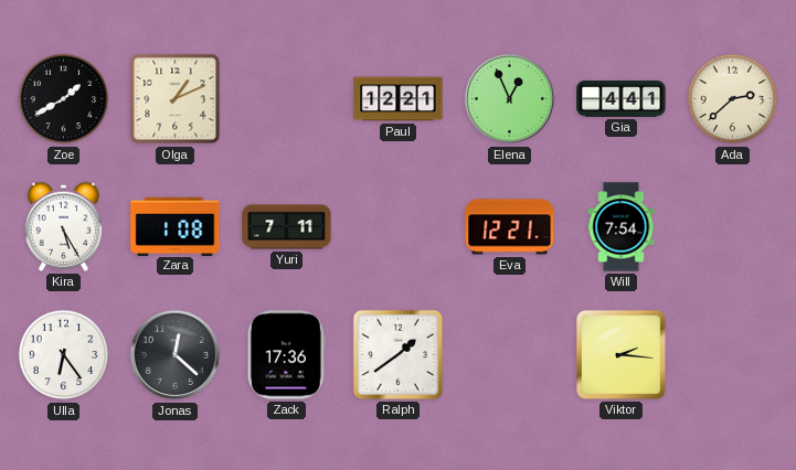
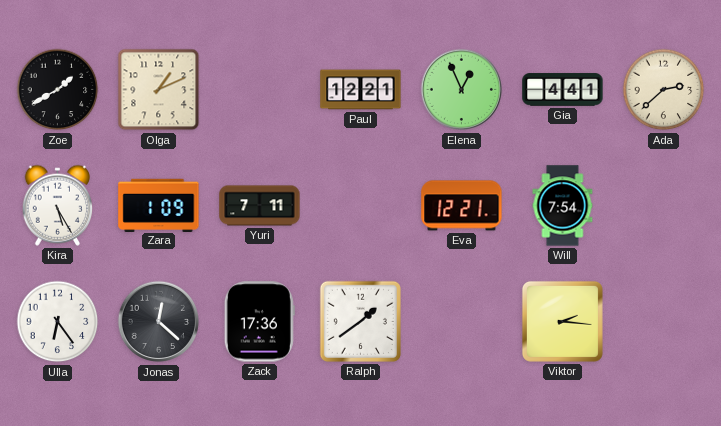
Zara: 1:08 -> 1:09
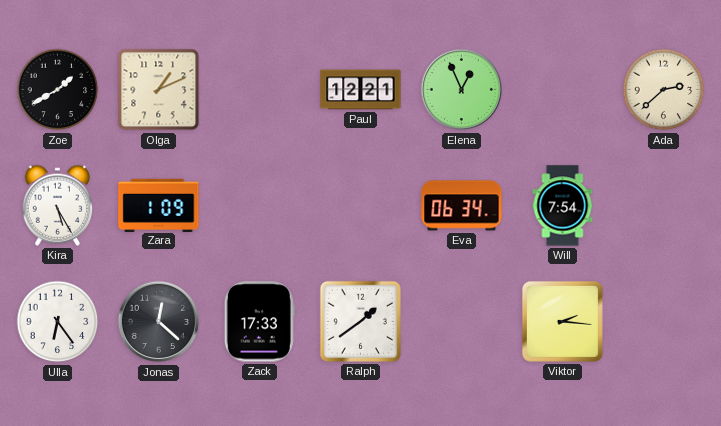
Gia: 4:41 -> none
Yuri: 7:11 -> none
Eva: 12:21 -> 06:34
Zack: 17:36 -> 17:33
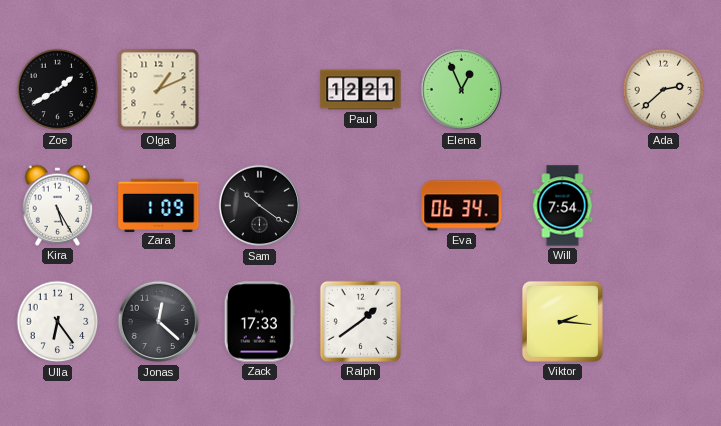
Sam: none -> 10:21
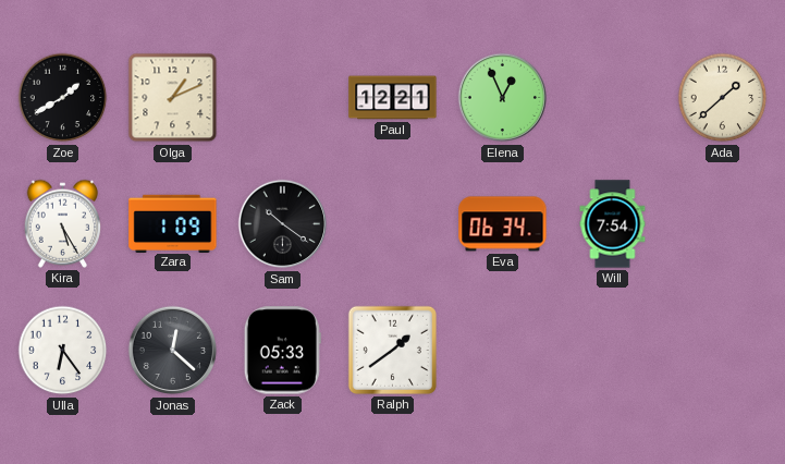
Ada: 2:38 -> 1:38
Zack: 17:33 -> 05:33
Viktor: 2:16 -> none
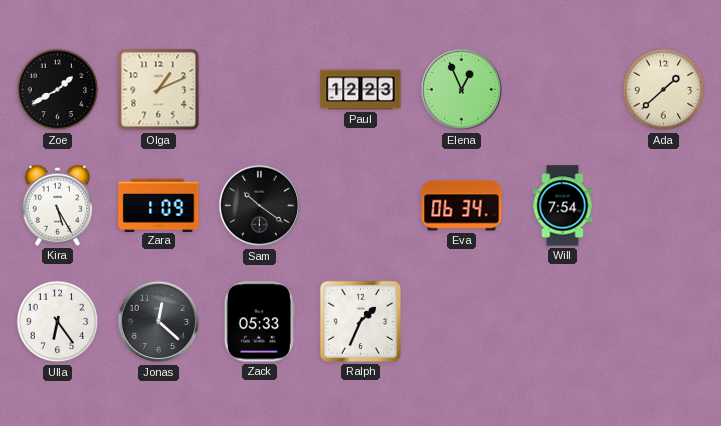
Paul: 12:21 -> 12:23
Ralph: 1:39 -> 1:34
